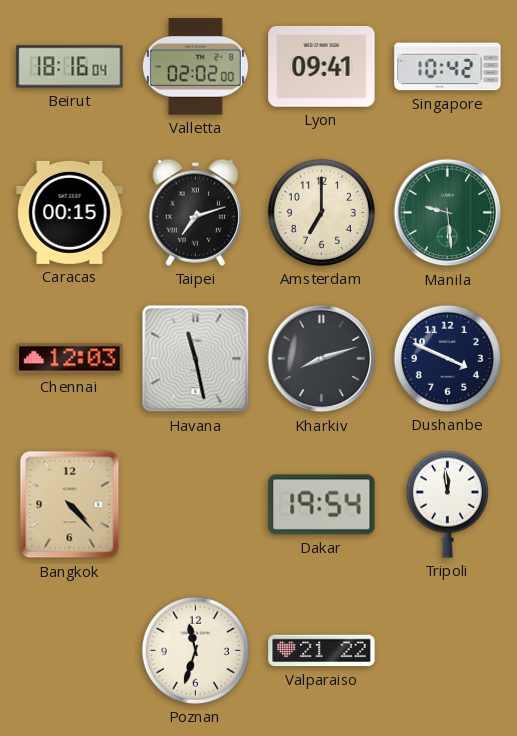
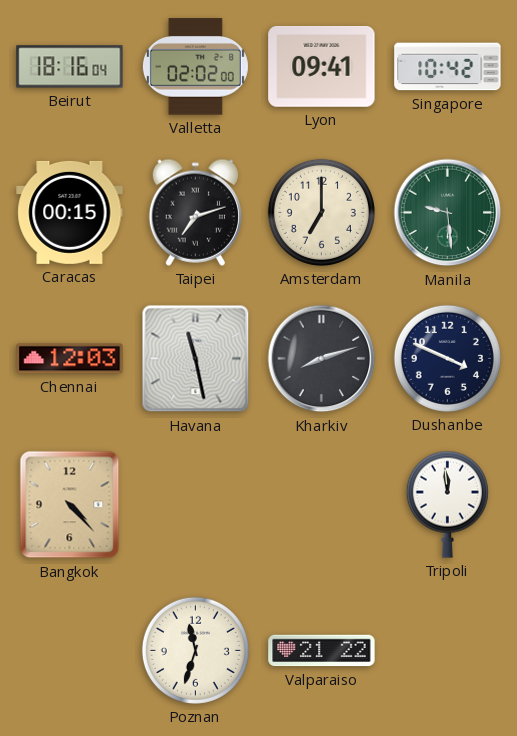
Dakar: 19:54 -> none
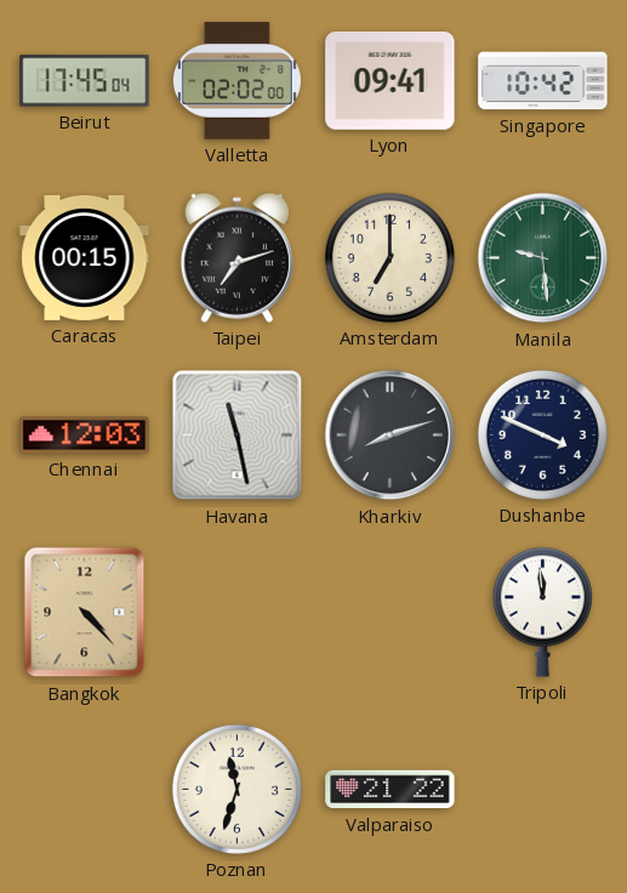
Beirut: 18:16 -> 17:45
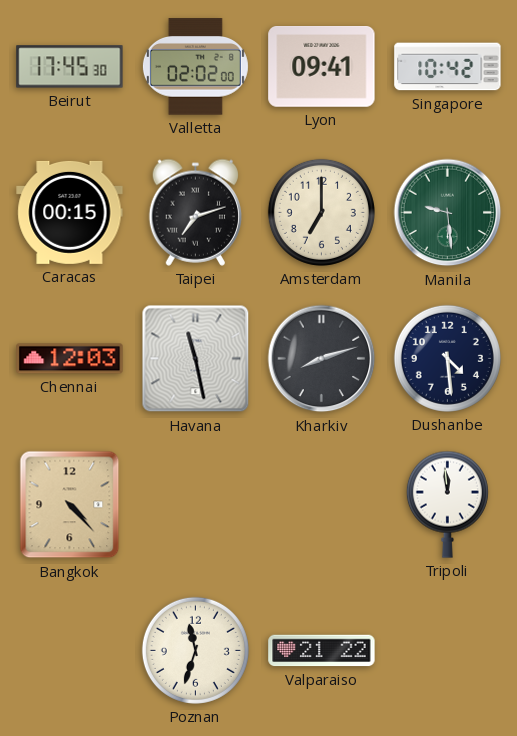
Beirut: 17:45:04 -> 17:45:30
Dushanbe: 3:49 -> 4:29
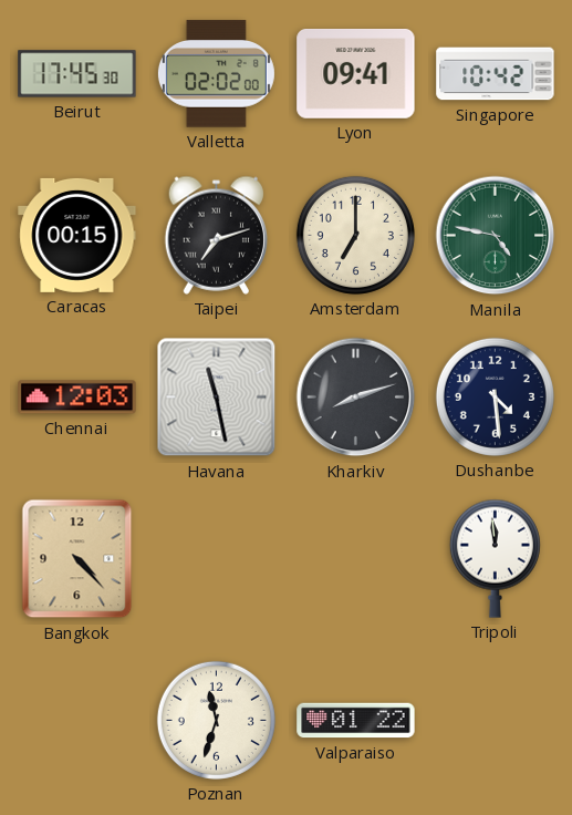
Manila: 9:29 -> 4:47
Valparaiso: 21:22 -> 01:22
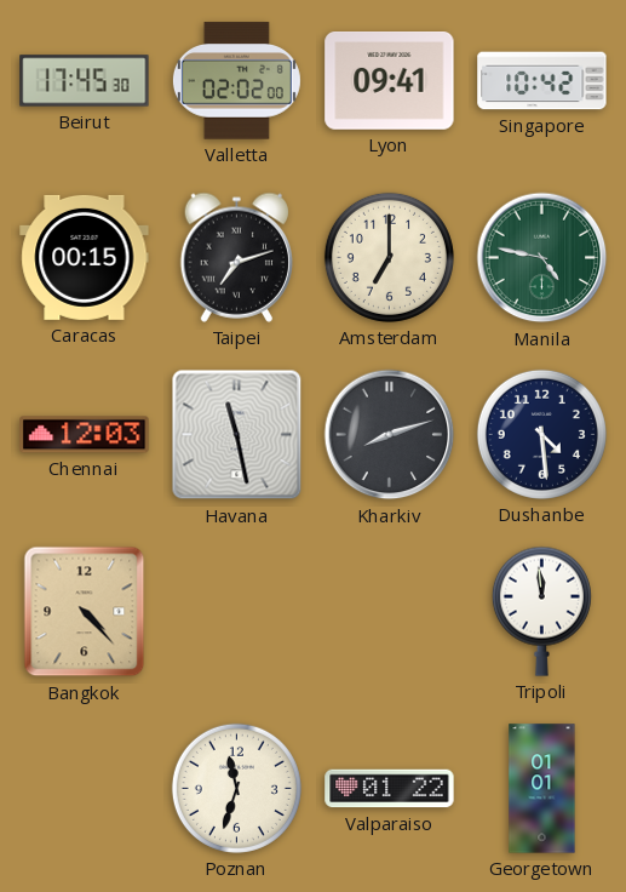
Georgetown: none -> 01:01
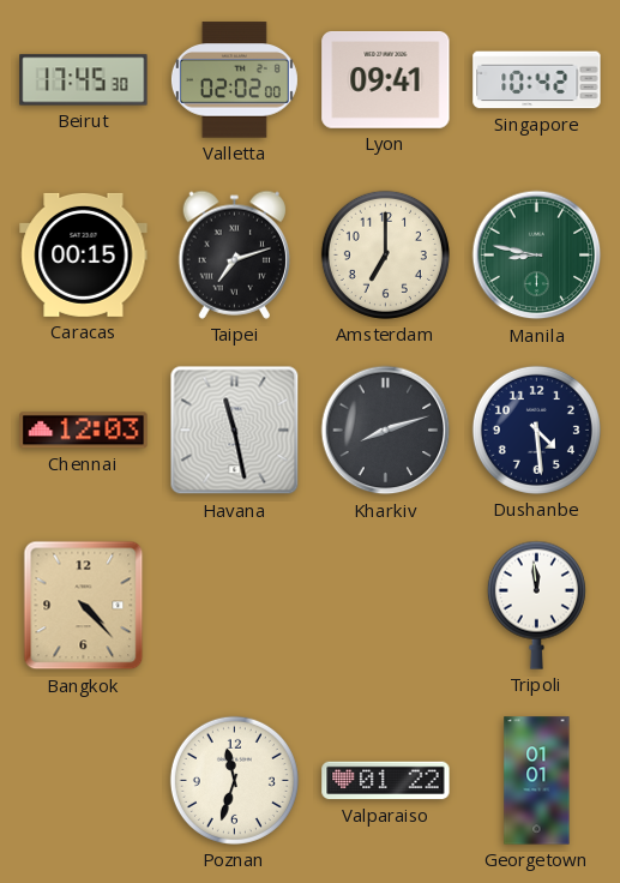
Manila: 4:47 -> 8:47
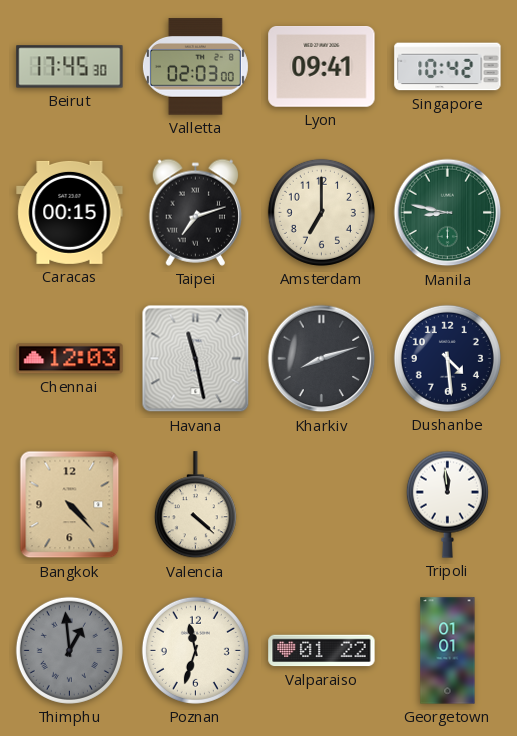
Valletta: 02:02 -> 02:03
Valencia: none -> 4:22
Thimphu: none -> 12:59
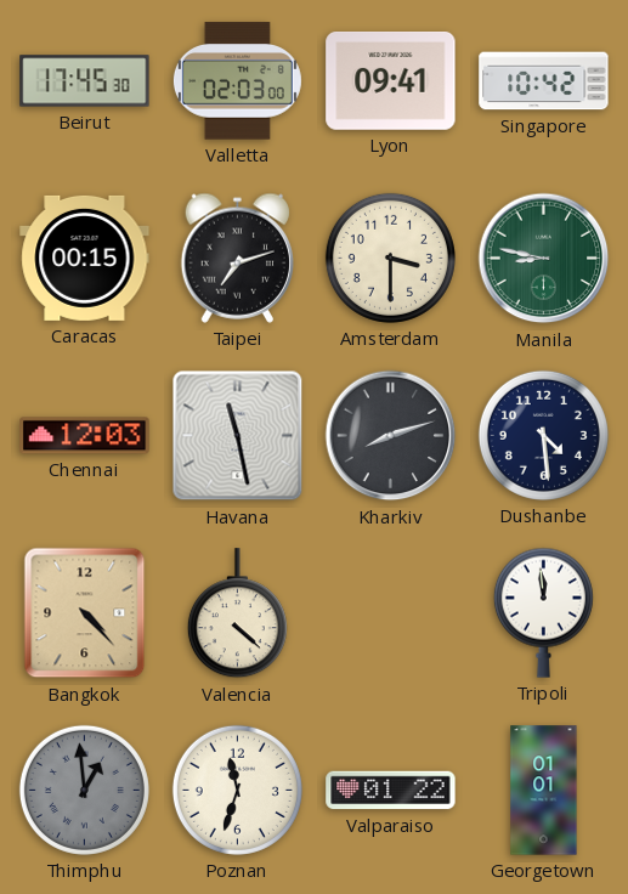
Amsterdam: 7:00 -> 3:30
